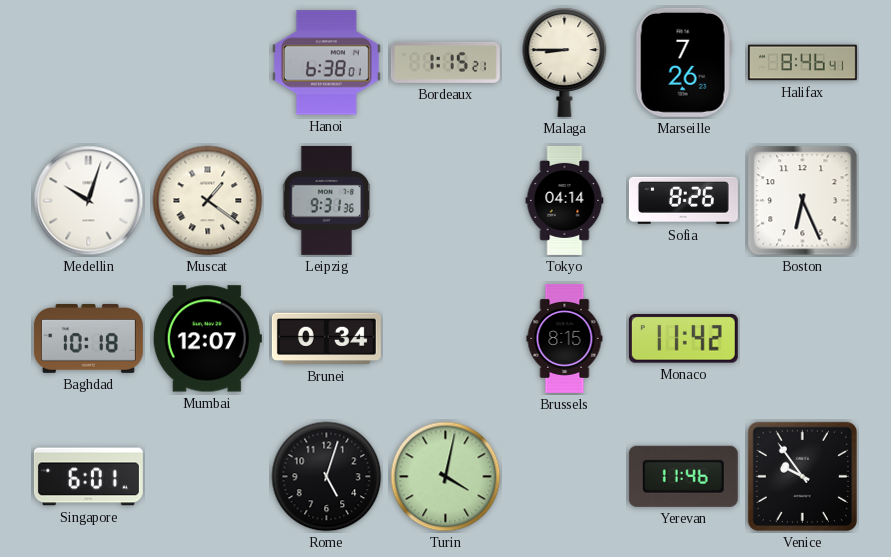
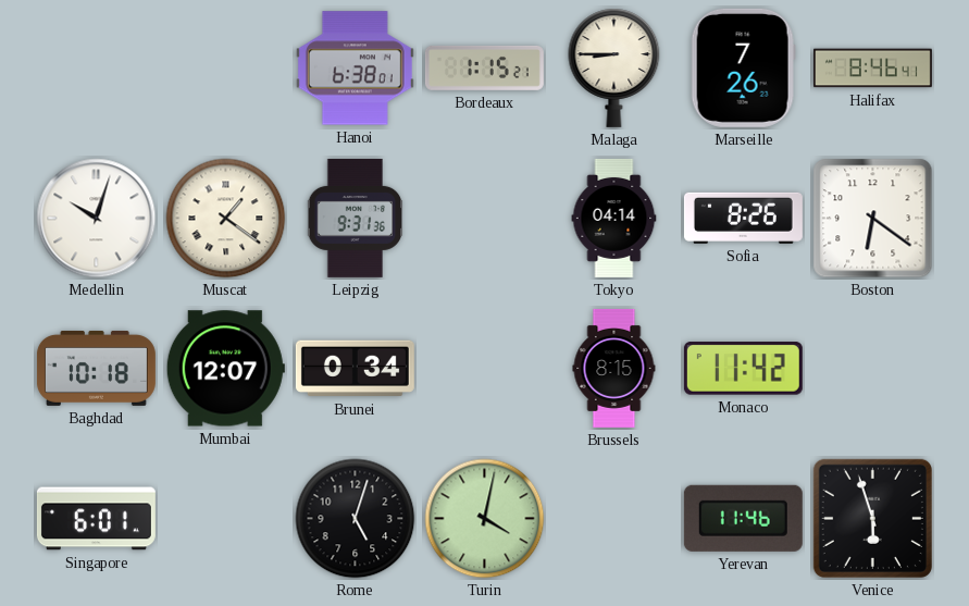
Boston: 6:26 -> 6:21
Venice: 9:54 -> 5:57
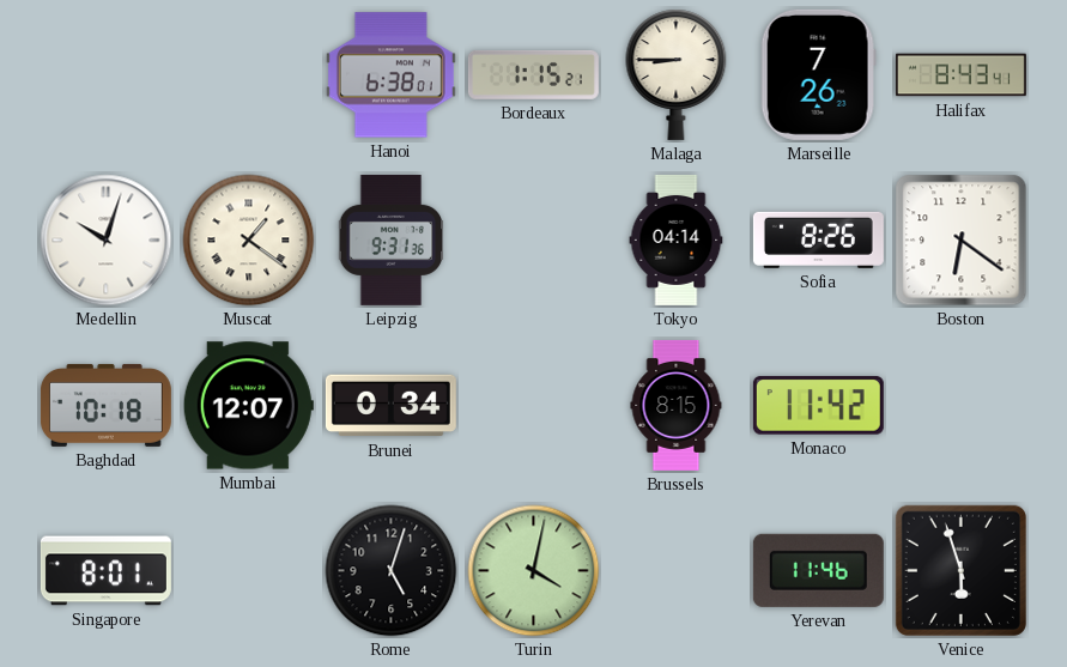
Halifax: 8:46 -> 8:43
Singapore: 6:01 -> 8:01
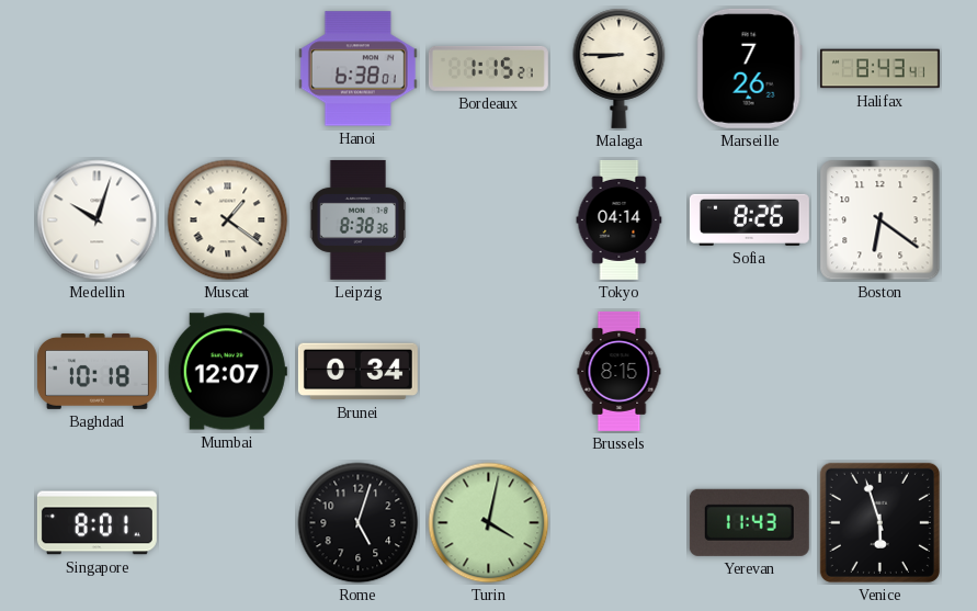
Leipzig: 9:31 -> 8:38
Monaco: 11:42 -> none
Yerevan: 11:46 -> 11:43
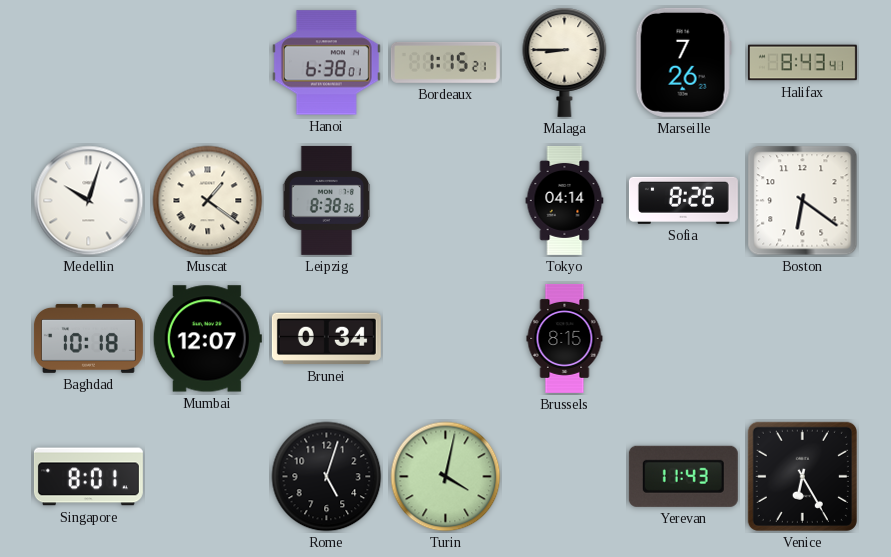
Venice: 5:57 -> 6:25
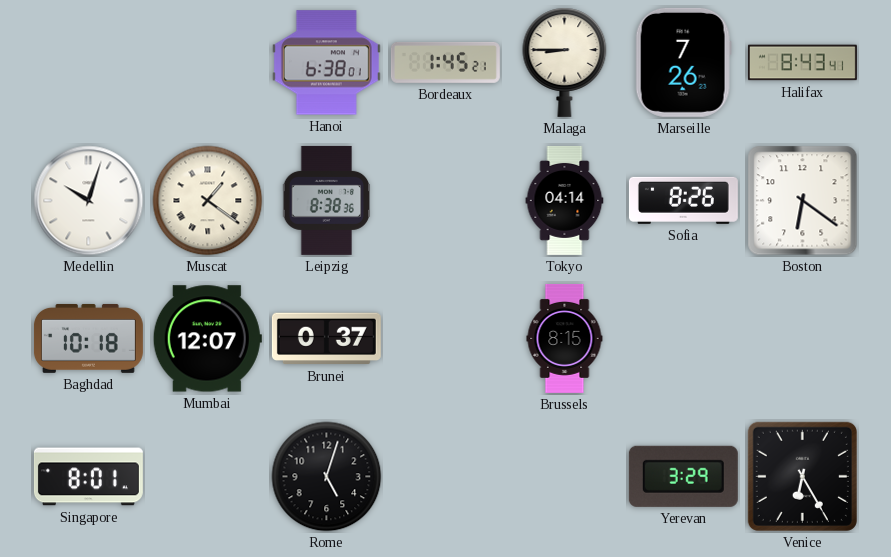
Bordeaux: 1:15 -> 1:45
Brunei: 0:34 -> 0:37
Turin: 4:02 -> none
Yerevan: 11:43 -> 3:29
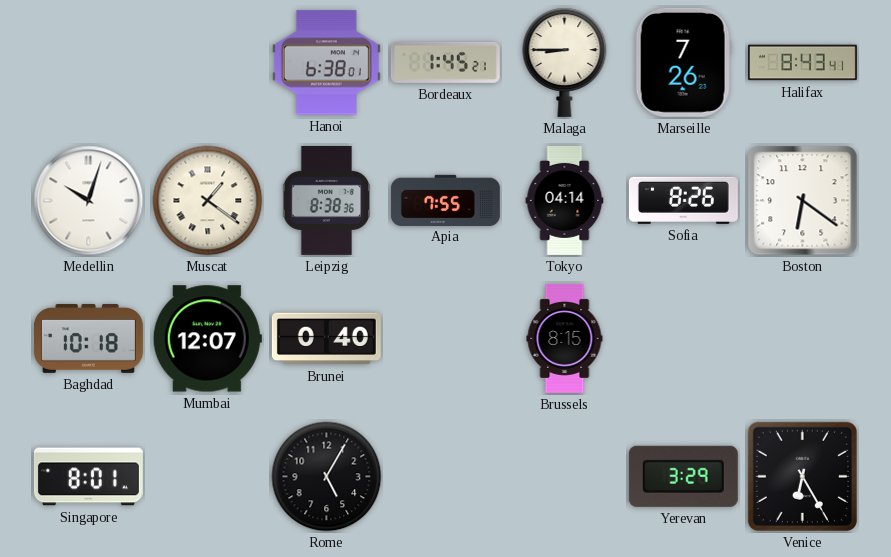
Apia: none -> 7:55
Brunei: 0:37 -> 0:40
Rome: 5:03 -> 5:05
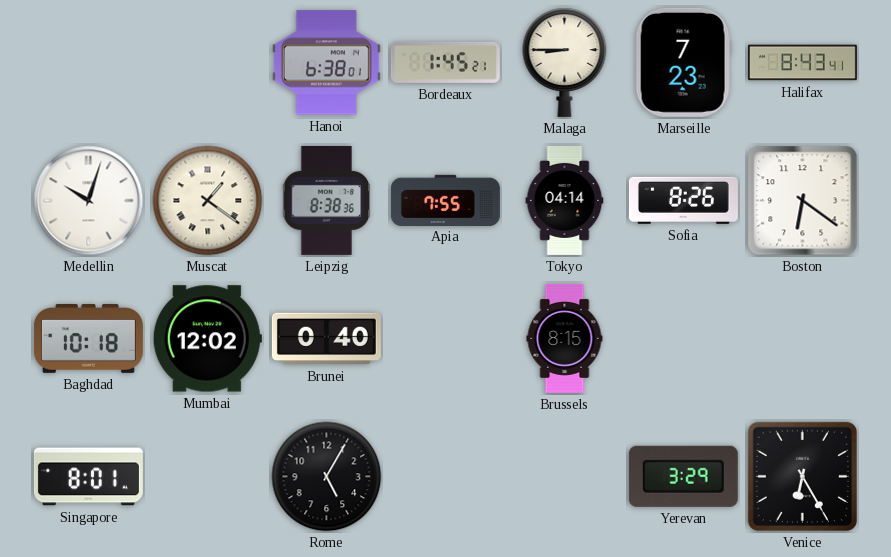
Marseille: 7:26 -> 7:23
Mumbai: 12:07 -> 12:02
